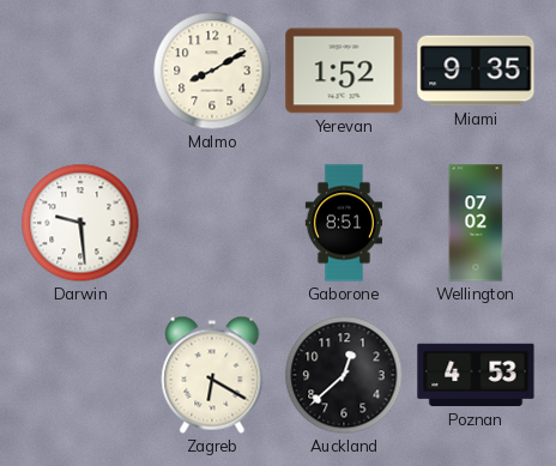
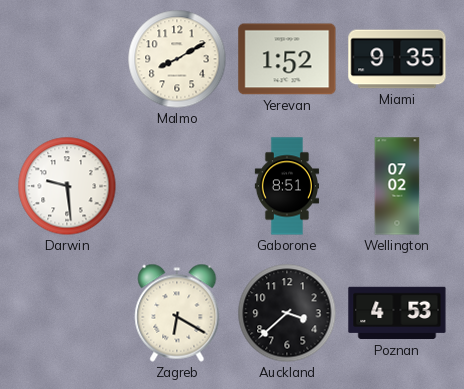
Auckland: 12:38 -> 3:38
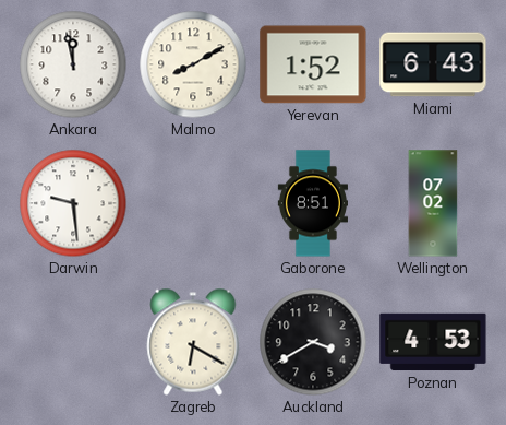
Ankara: none -> 11:58
Miami: 9:35 -> 6:43
Auckland: 3:38 -> 3:40
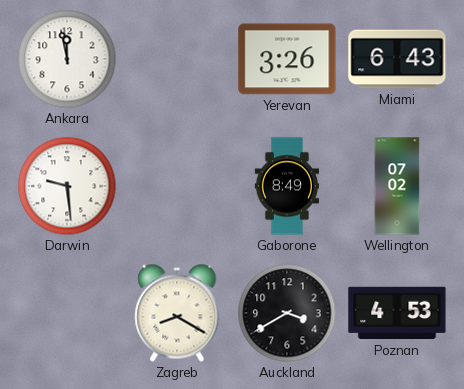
Malmo: 8:10 -> none
Yerevan: 1:52 -> 3:26
Gaborone: 8:51 -> 8:49
Zagreb: 6:20 -> 8:20
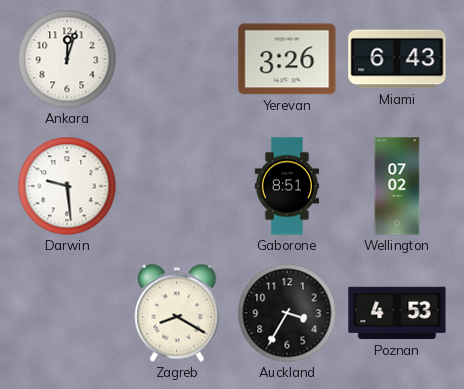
Ankara: 11:58 -> 12:03
Gaborone: 8:49 -> 8:51
Auckland: 3:40 -> 3:35
